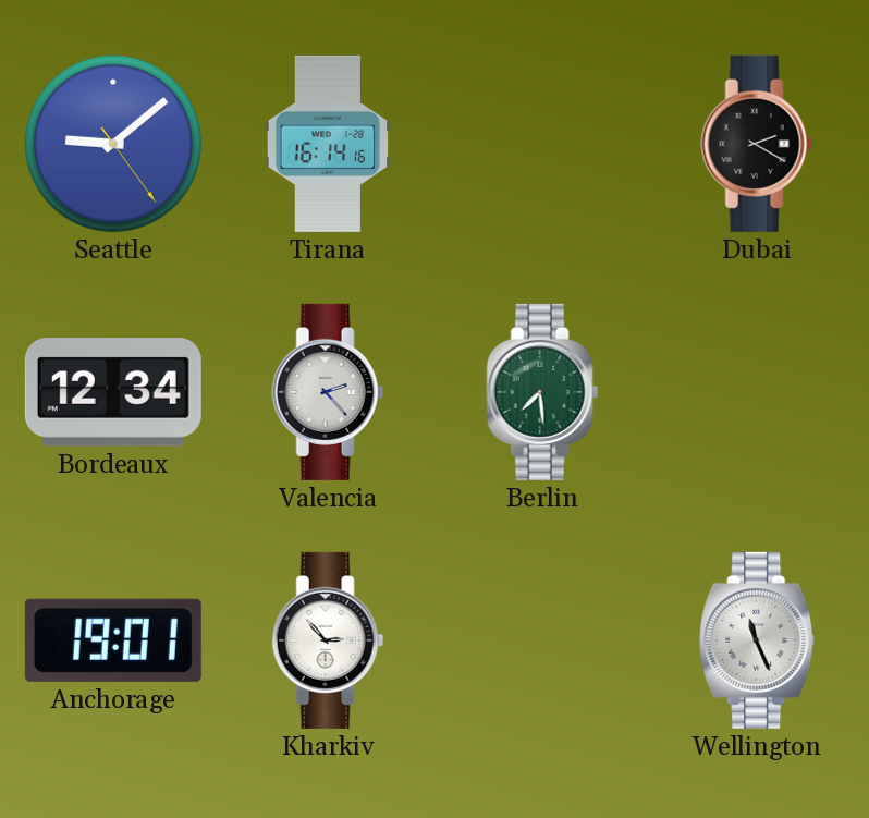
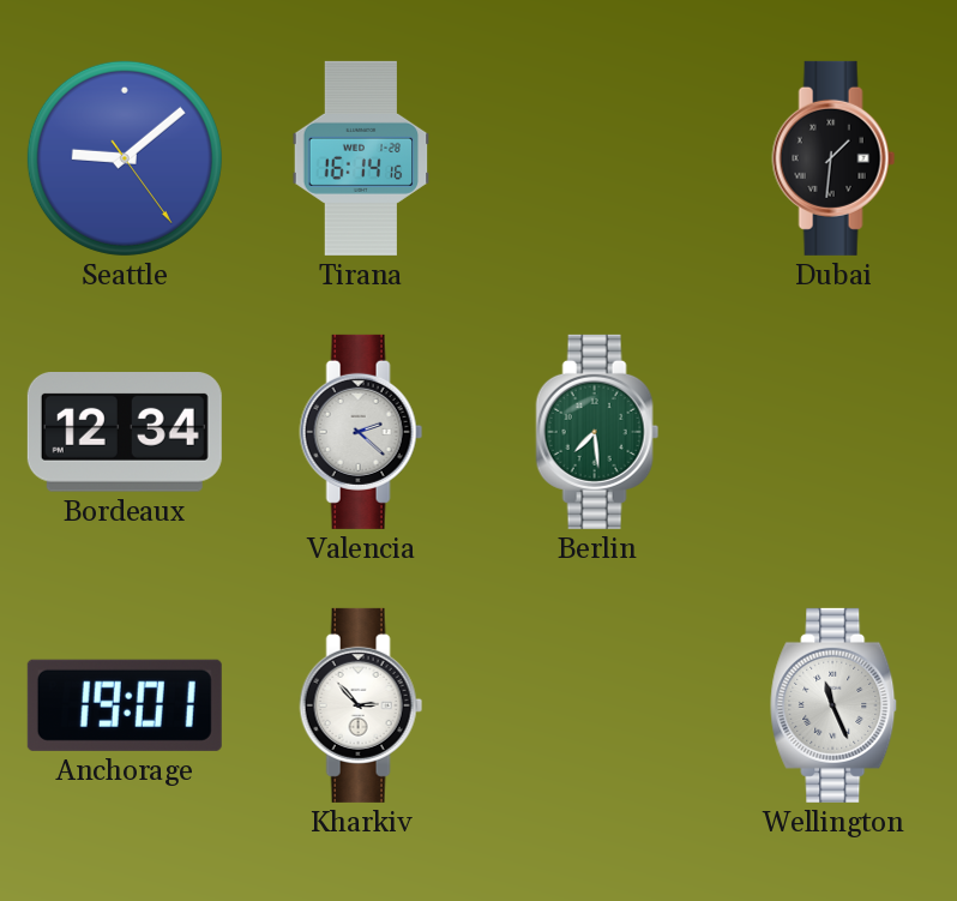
Dubai: 2:20 -> 1:31
Valencia: 2:23 -> 2:22
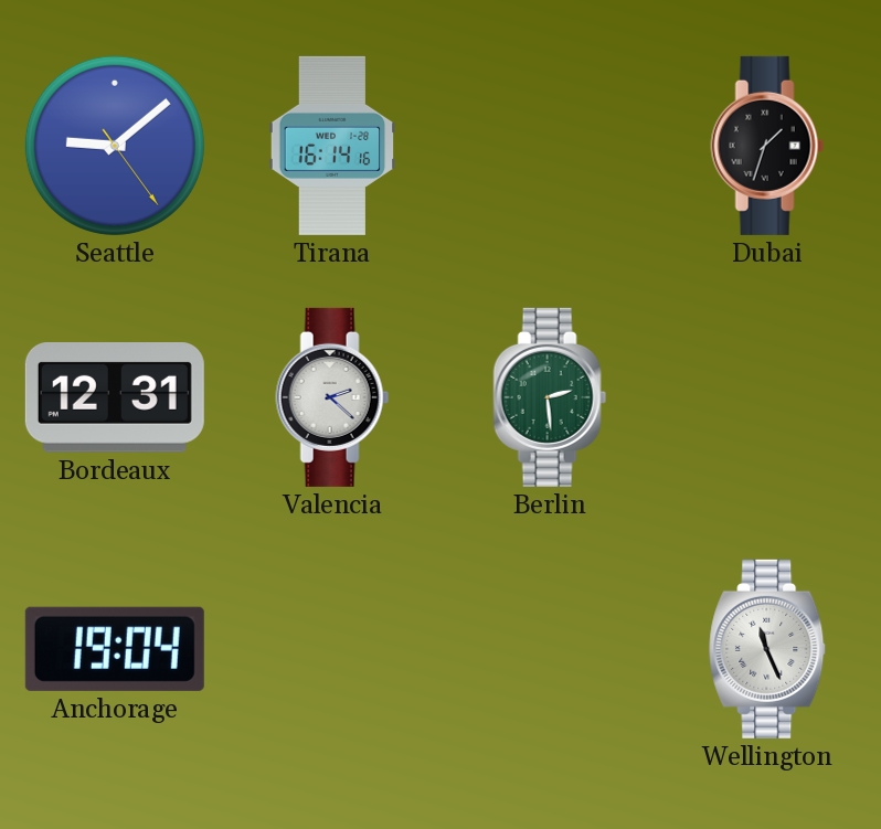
Dubai: 1:31 -> 1:33
Bordeaux: 12:34 -> 12:31
Berlin: 7:29 -> 2:29
Anchorage: 19:01 -> 19:04
Kharkiv: 2:53 -> none
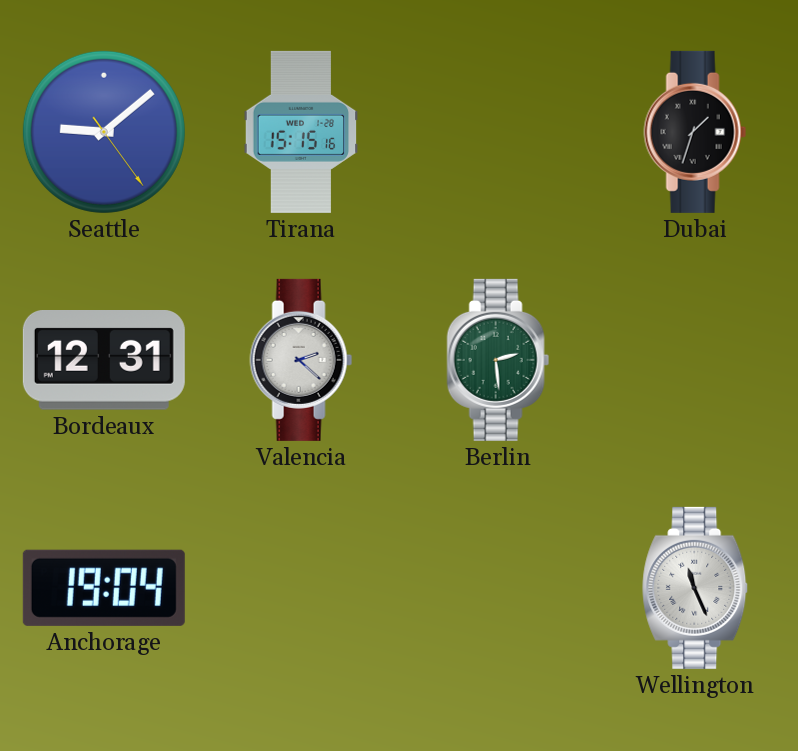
Tirana: 16:14 -> 15:15
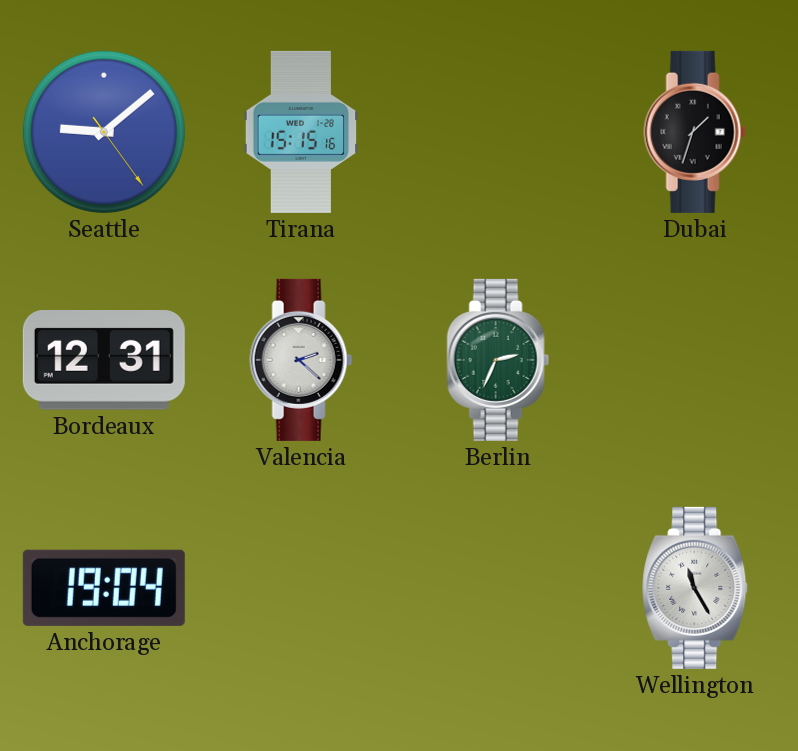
Berlin: 2:29 -> 2:34
Wellington: 11:26 -> 11:25
